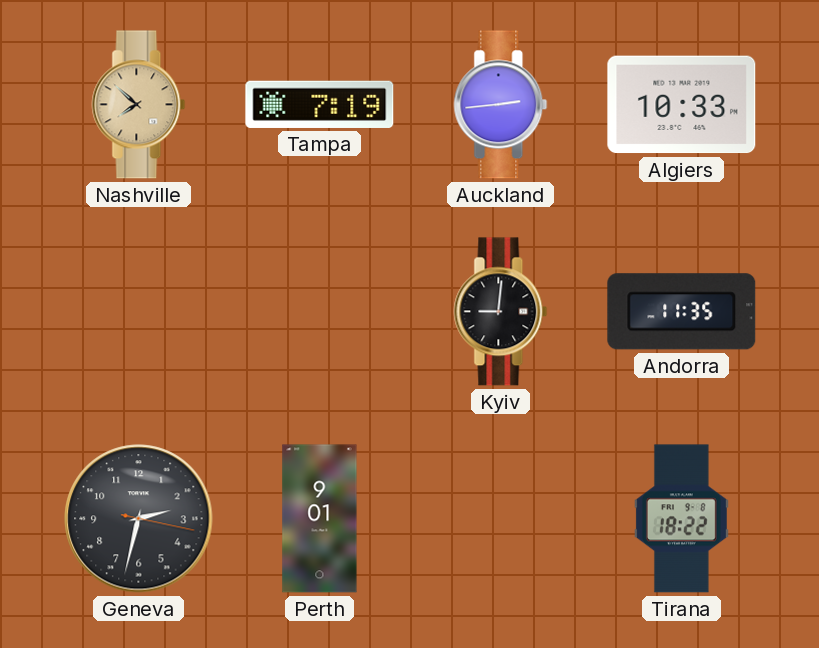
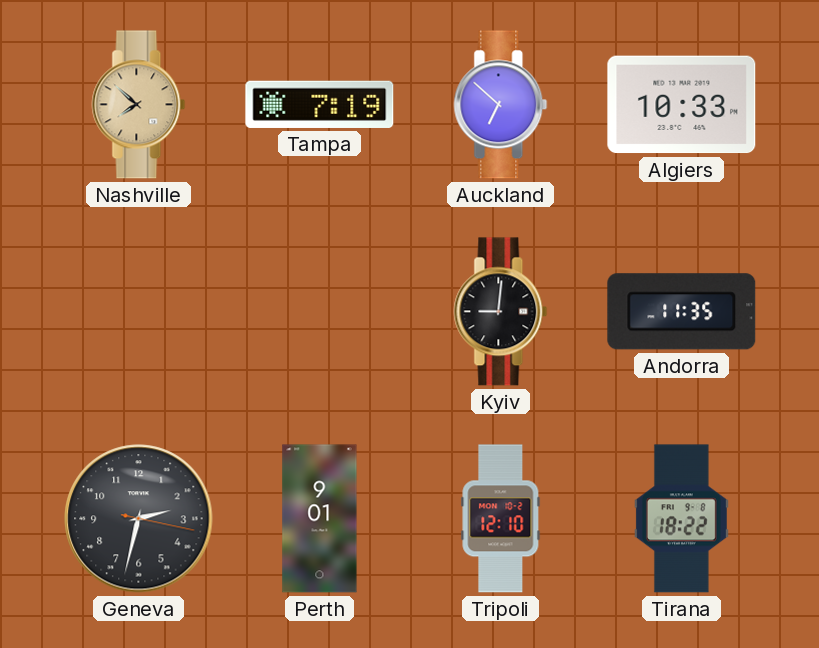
Auckland: 2:44 -> 6:52
Tripoli: none -> 12:10
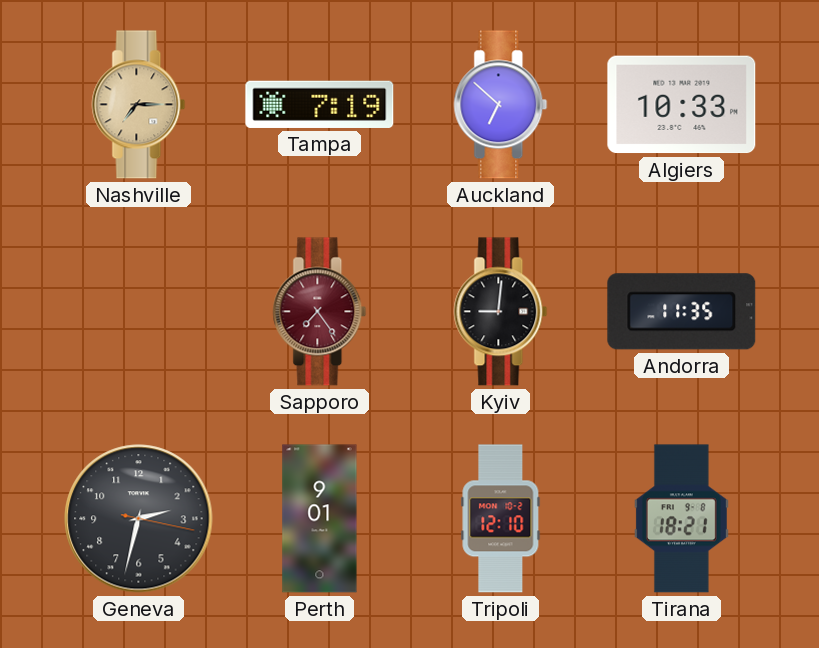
Nashville: 7:52 -> 7:15
Sapporo: none -> 7:24
Tirana: 18:22 -> 18:21
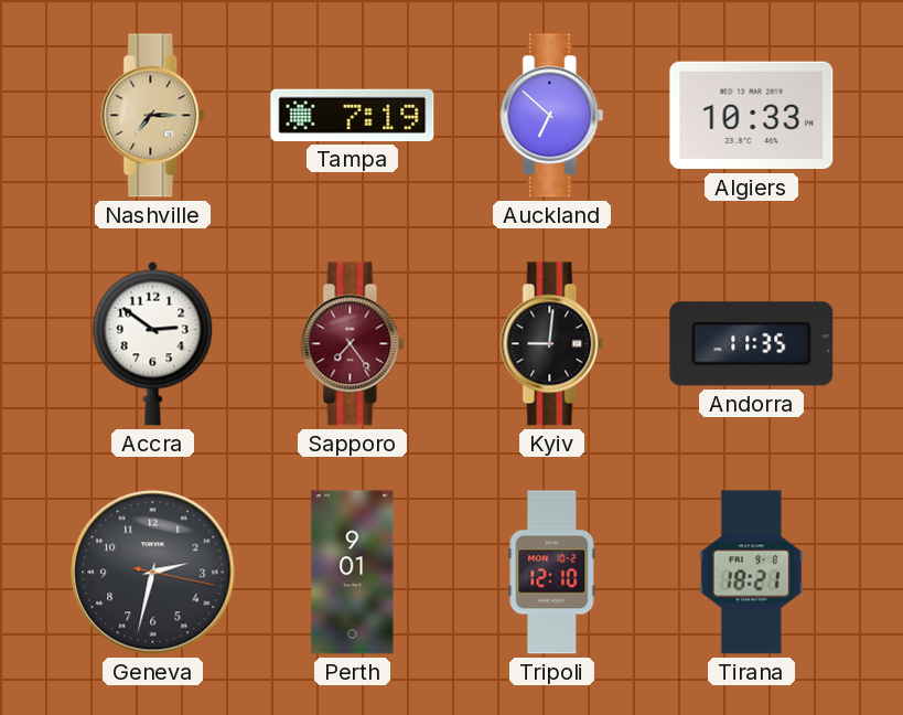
Accra: none -> 2:51
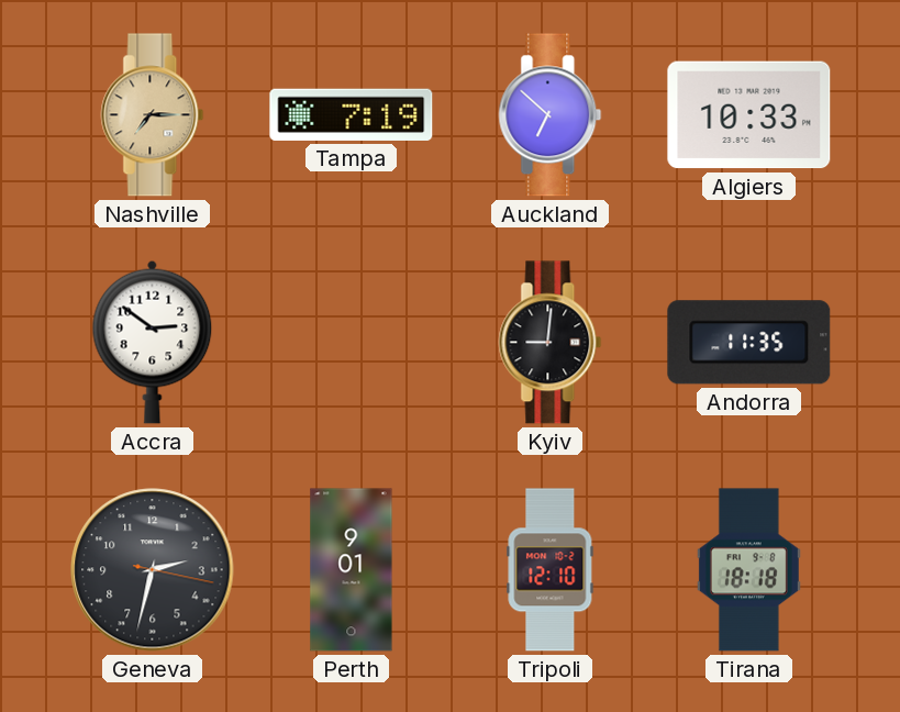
Sapporo: 7:24 -> none
Tirana: 18:21 -> 18:18
